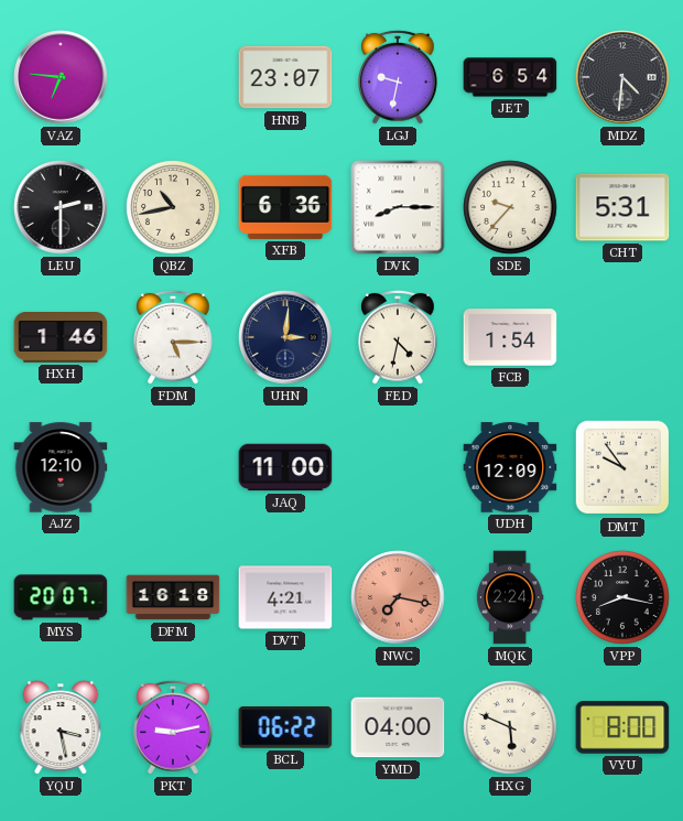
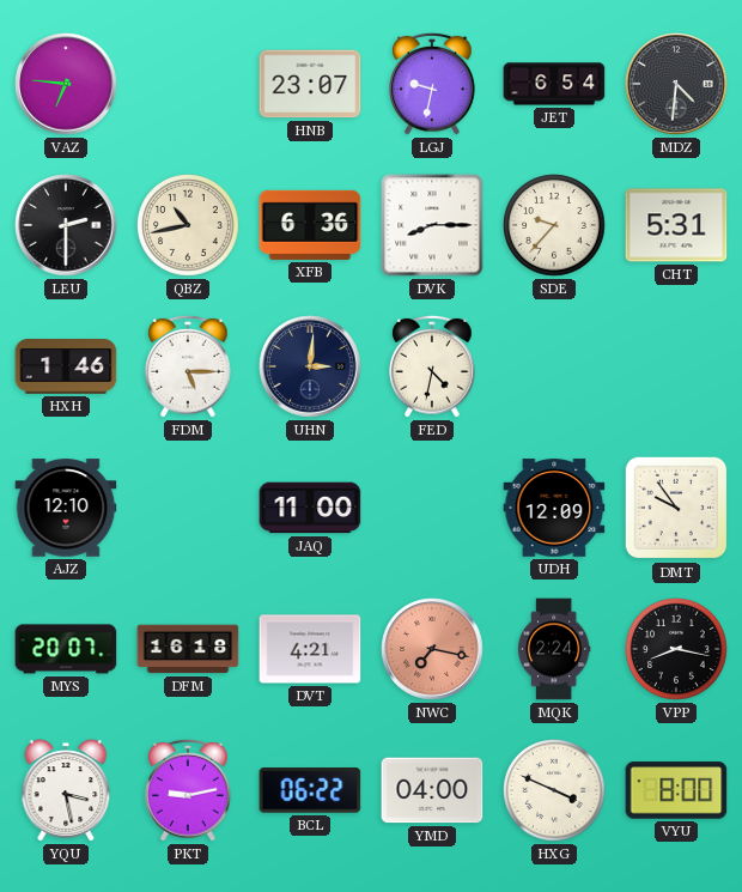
FCB: 1:54 -> none
HXG: 5:49 -> 3:49
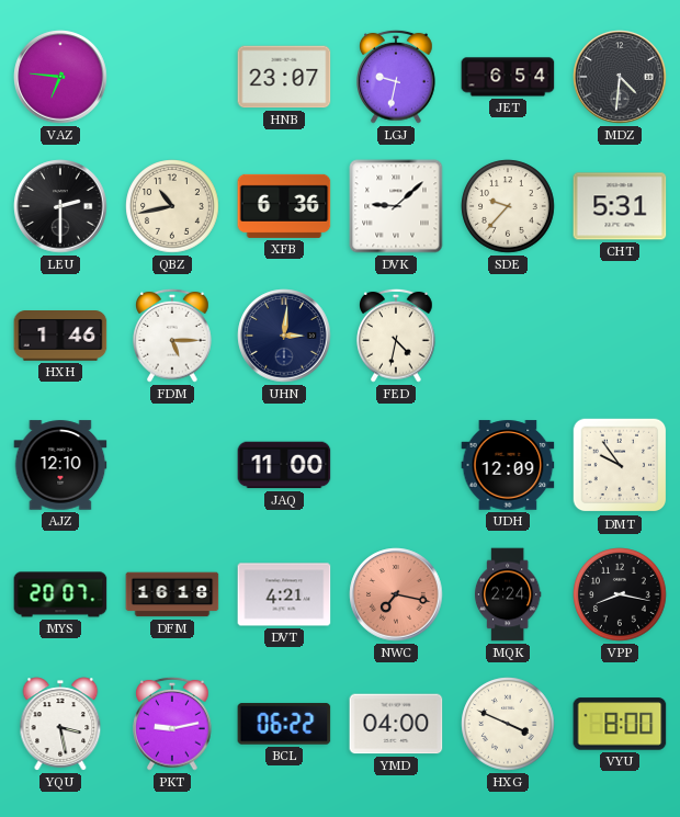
DVK: 8:15 -> 9:08
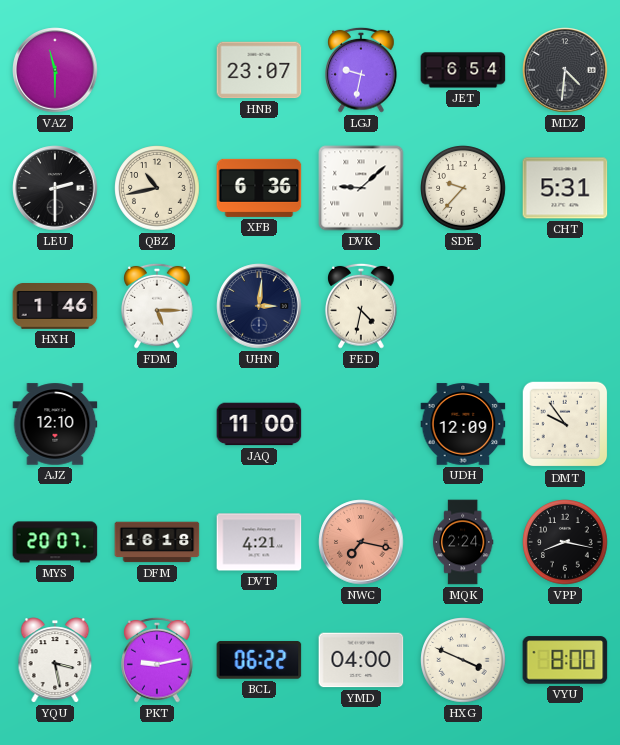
VAZ: 6:46 -> 11:30
